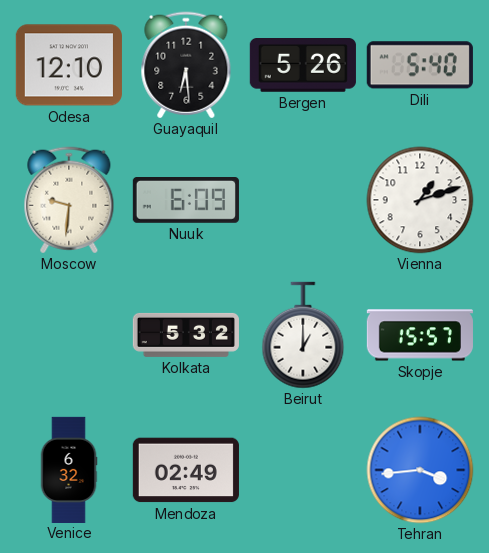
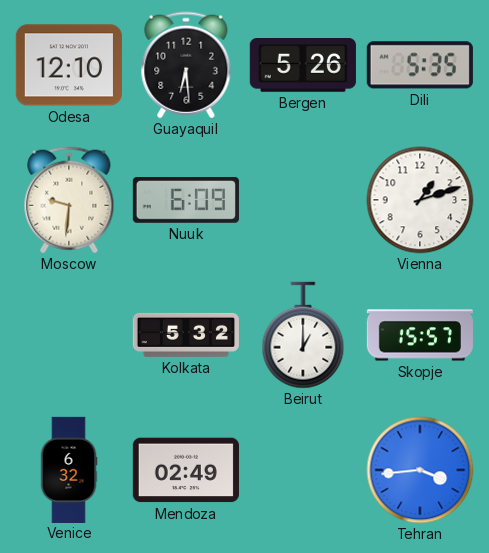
Dili: 5:40 -> 5:35
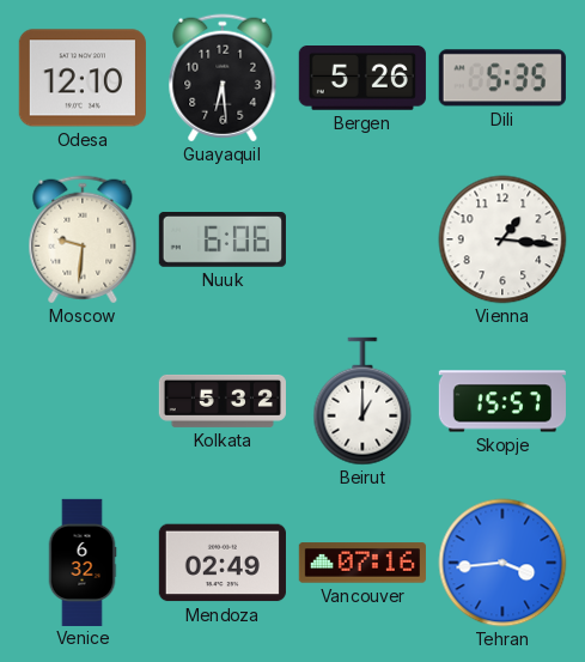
Nuuk: 6:09 -> 6:06
Vienna: 1:12 -> 1:16
Vancouver: none -> 07:16
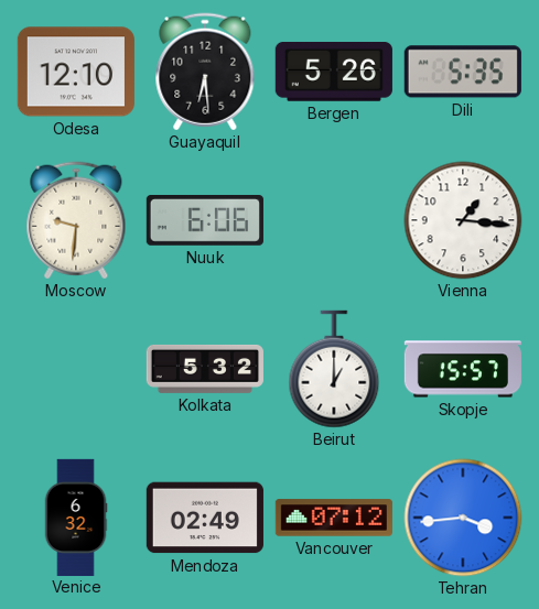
Vancouver: 07:16 -> 07:12
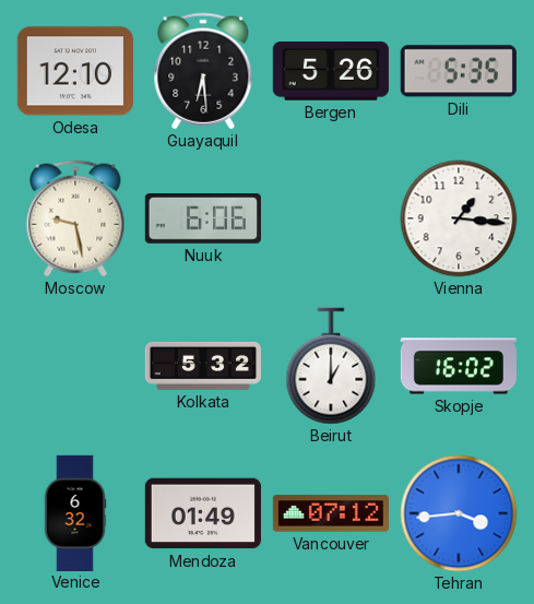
Moscow: 9:31 -> 9:28
Skopje: 15:57 -> 16:02
Mendoza: 02:49 -> 01:49
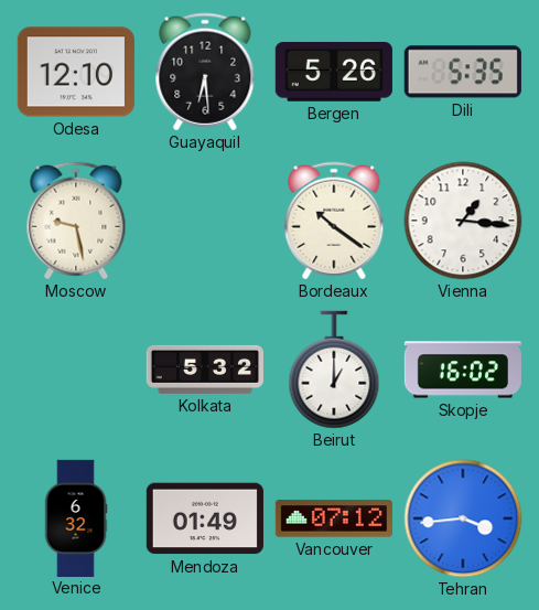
Nuuk: 6:06 -> none
Bordeaux: none -> 10:21
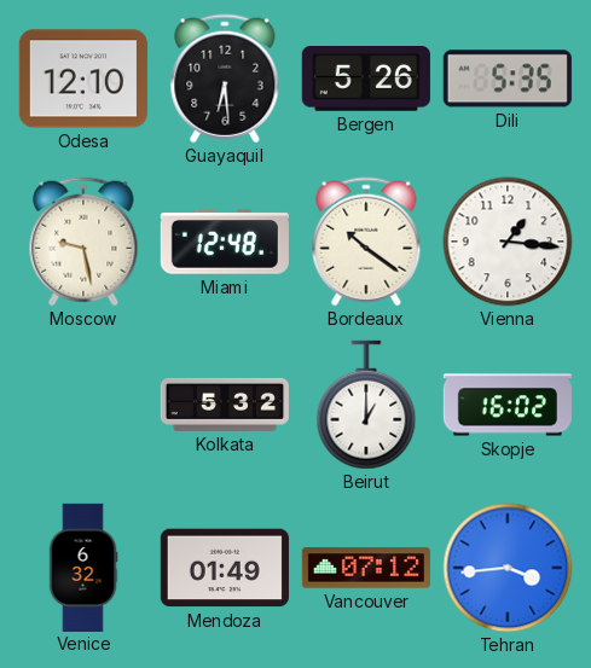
Miami: none -> 12:48
